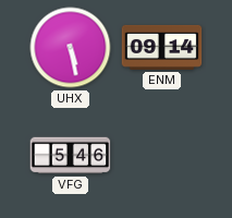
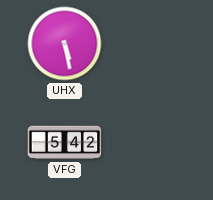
ENM: 09:14 -> none
VFG: 5:46 -> 5:42
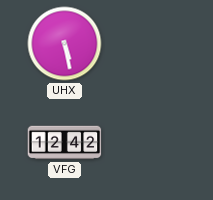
VFG: 5:42 -> 12:42
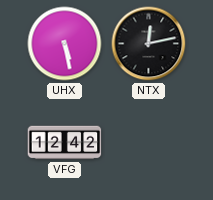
NTX: none -> 12:13
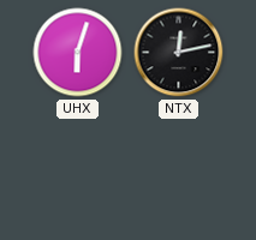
UHX: 5:28 -> 6:03
VFG: 12:42 -> none
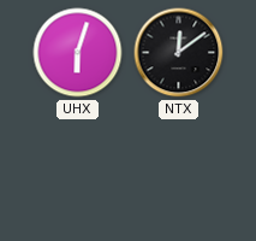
NTX: 12:13 -> 12:09
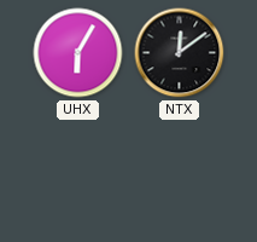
UHX: 6:03 -> 6:05
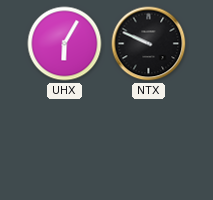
NTX: 12:09 -> 9:49
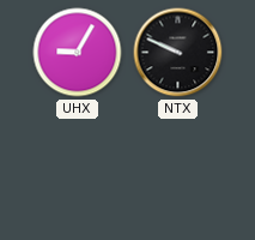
UHX: 6:05 -> 9:05
